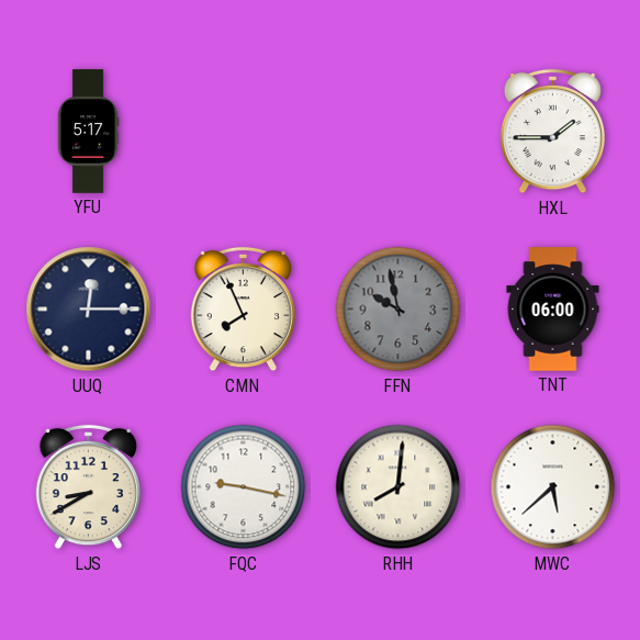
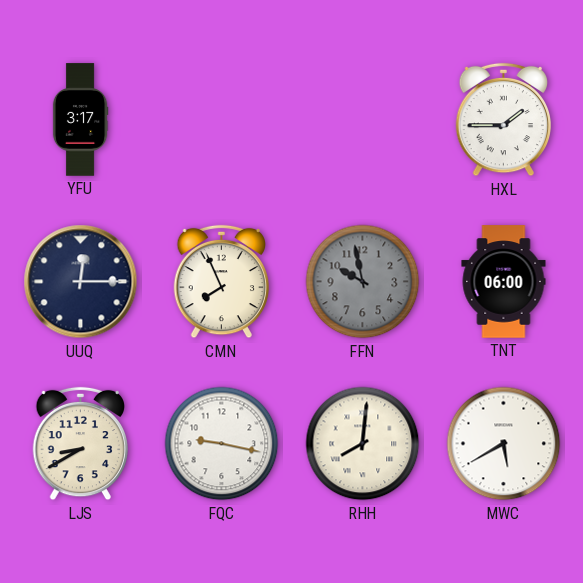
YFU: 5:17 -> 3:17
MWC: 5:38 -> 5:40
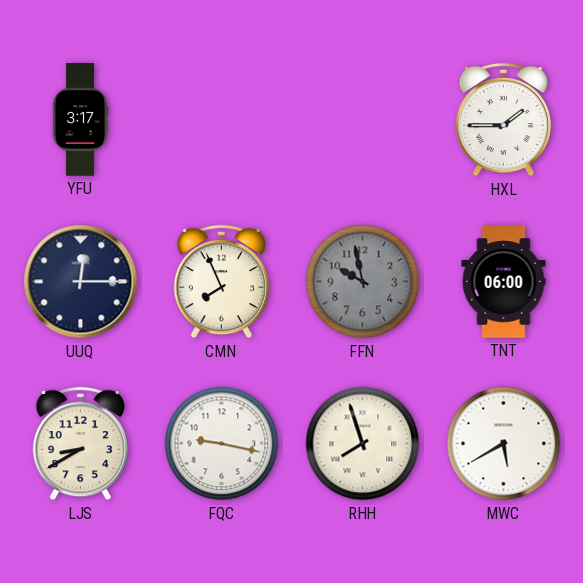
RHH: 8:01 -> 7:57
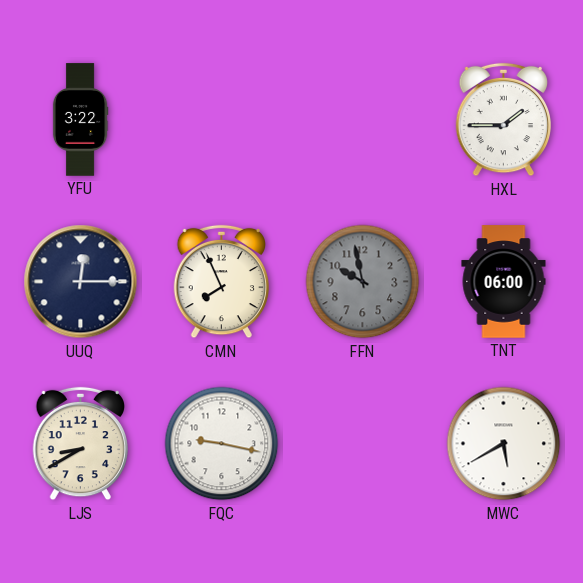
YFU: 3:17 -> 3:22
RHH: 7:57 -> none
